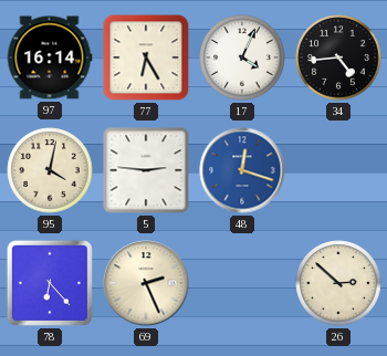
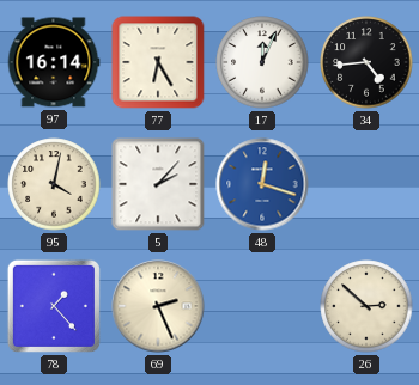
17: 4:04 -> 12:04
5: 2:46 -> 2:07
78: 6:23 -> 1:23
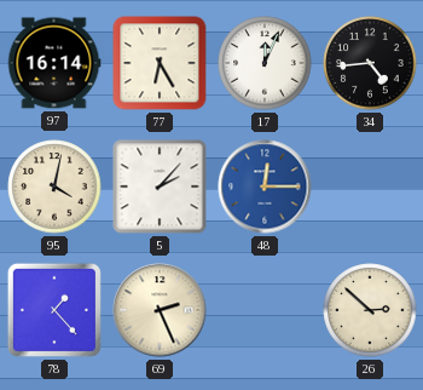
48: 12:18 -> 12:15
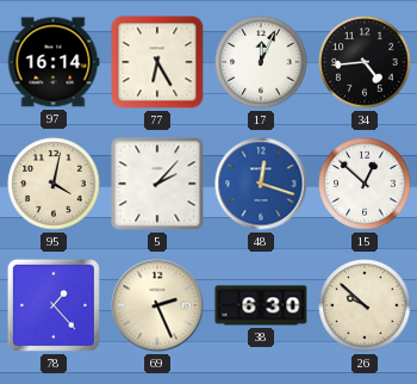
48: 12:15 -> 12:18
15: none -> 12:52
38: none -> 6:30
26: 2:52 -> 9:52
